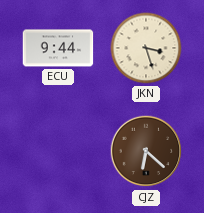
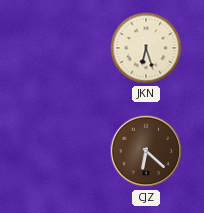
ECU: 9:44 -> none
JKN: 3:27 -> 6:27
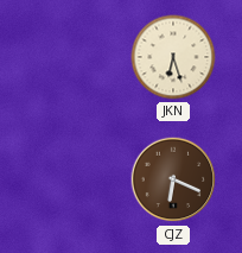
CJZ: 6:22 -> 6:19
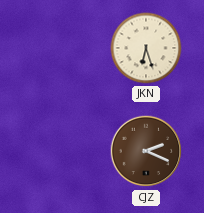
CJZ: 6:19 -> 2:19
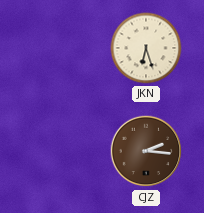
CJZ: 2:19 -> 2:16
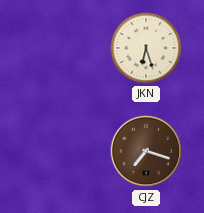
CJZ: 2:16 -> 7:18
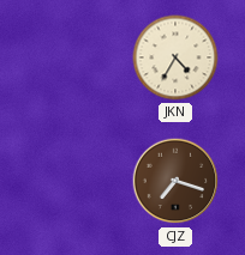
JKN: 6:27 -> 4:35
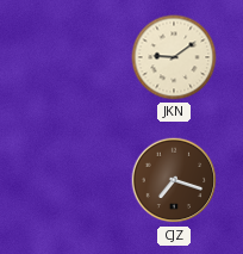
JKN: 4:35 -> 9:09
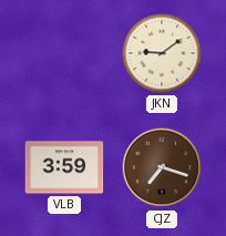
VLB: none -> 3:59
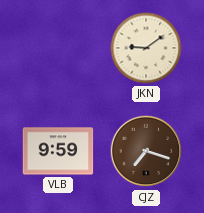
VLB: 3:59 -> 9:59
